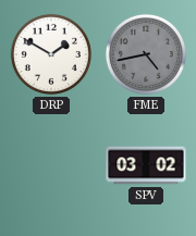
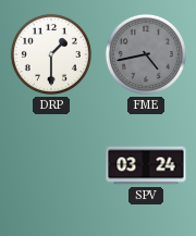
DRP: 1:50 -> 1:30
SPV: 03:02 -> 03:24
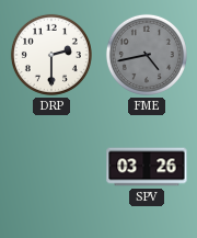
DRP: 1:30 -> 2:30
SPV: 03:24 -> 03:26
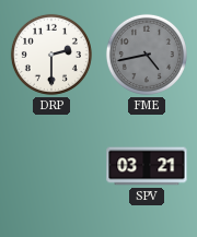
SPV: 03:26 -> 03:21
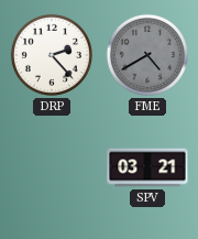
DRP: 2:30 -> 2:23
FME: 4:43 -> 4:40
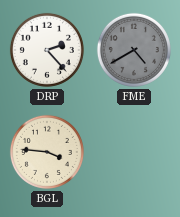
BGL: none -> 3:46
SPV: 03:21 -> none
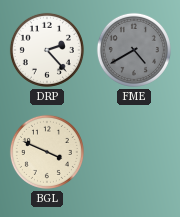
BGL: 3:46 -> 3:49
